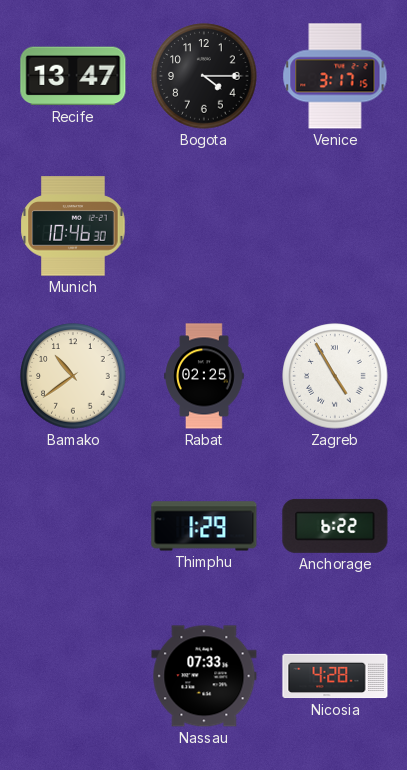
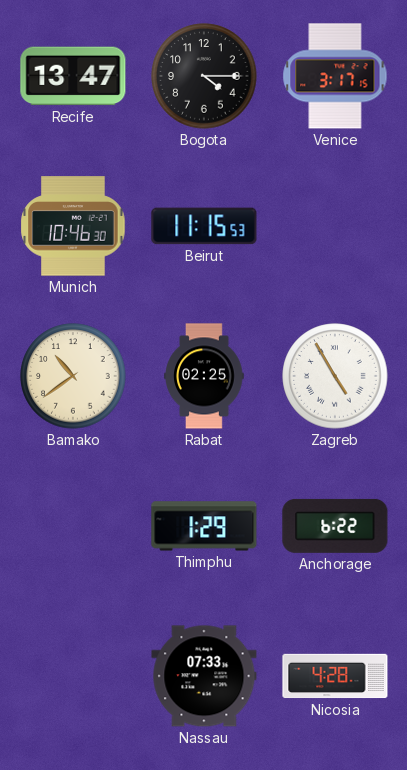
Beirut: none -> 11:15
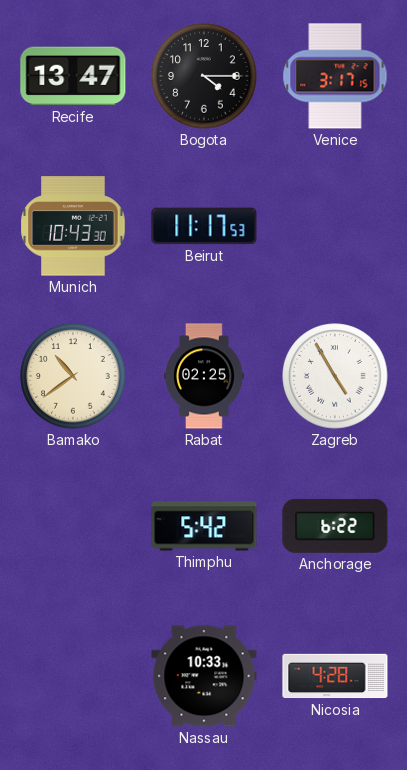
Munich: 10:46 -> 10:43
Beirut: 11:15 -> 11:17
Thimphu: 1:29 -> 5:42
Nassau: 07:33 -> 10:33
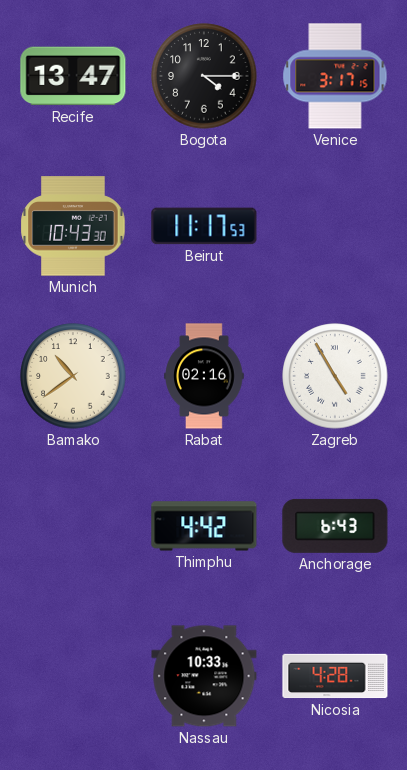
Rabat: 02:25 -> 02:16
Thimphu: 5:42 -> 4:42
Anchorage: 6:22 -> 6:43
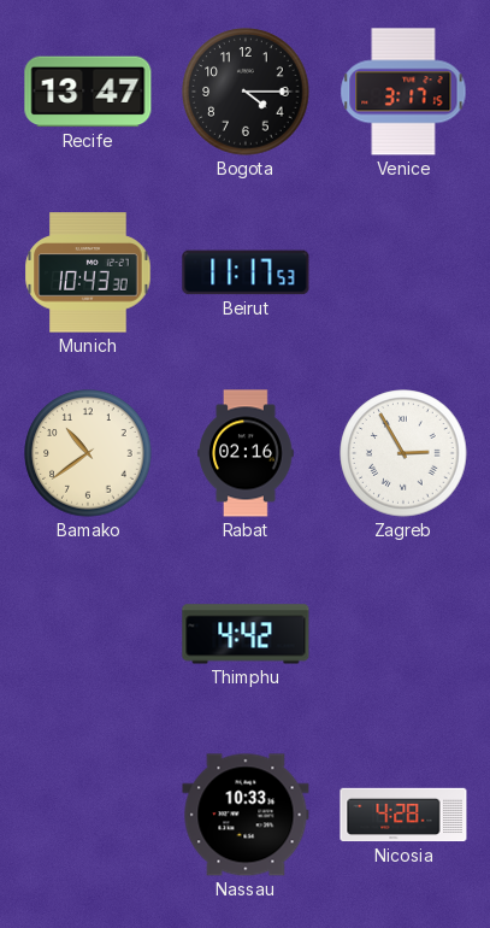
Zagreb: 4:55 -> 2:55
Anchorage: 6:43 -> none
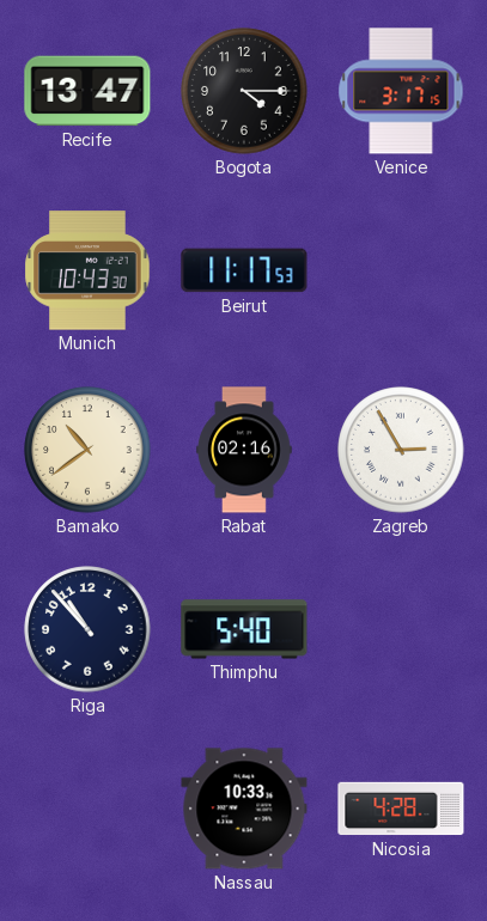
Riga: none -> 10:53
Thimphu: 4:42 -> 5:40
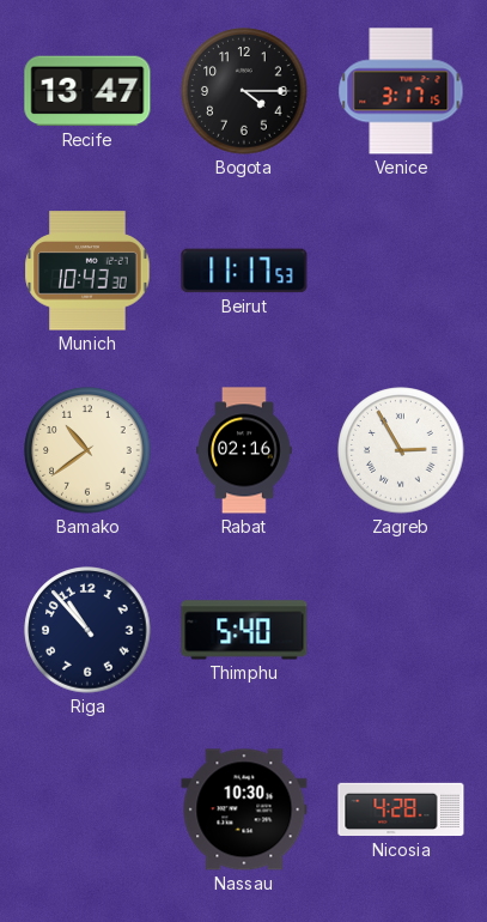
Nassau: 10:33 -> 10:30
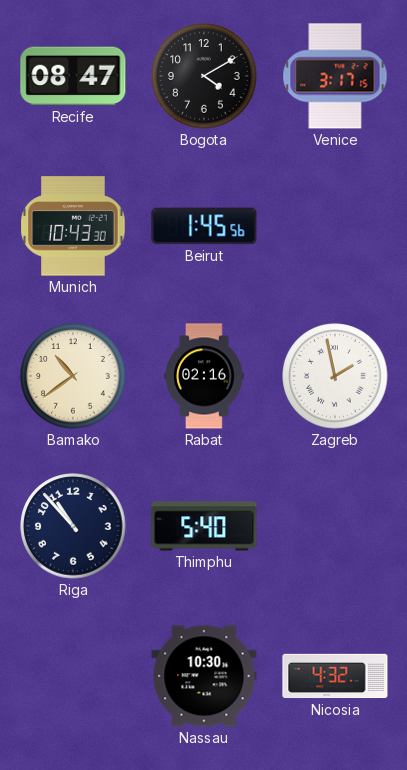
Recife: 13:47 -> 08:47
Bogota: 4:15 -> 4:10
Beirut: 11:17 -> 1:45
Zagreb: 2:55 -> 1:58
Nicosia: 4:28 -> 4:32
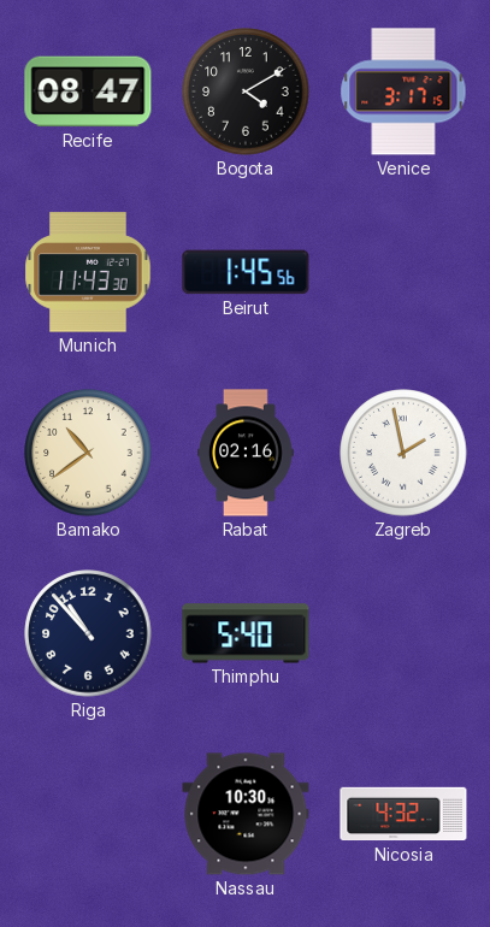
Munich: 10:43 -> 11:43
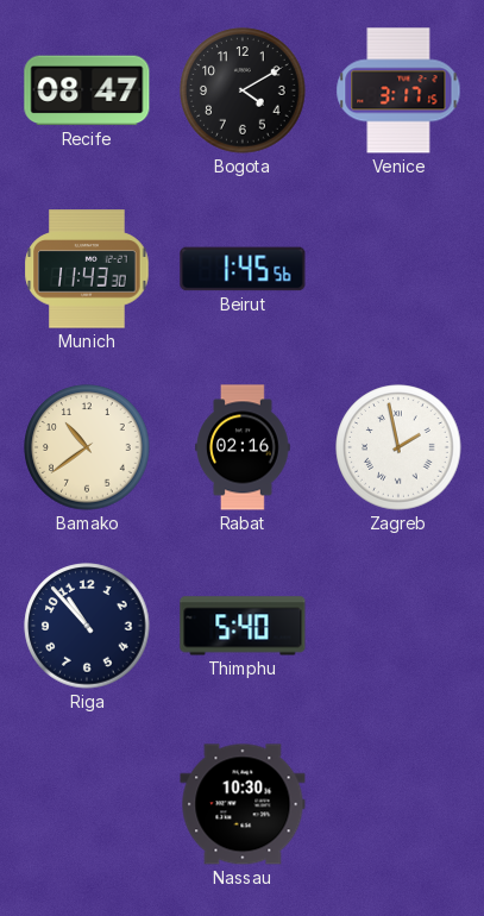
Nicosia: 4:32 -> none
